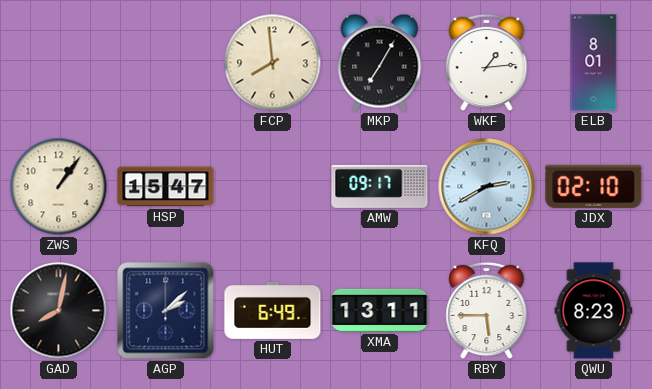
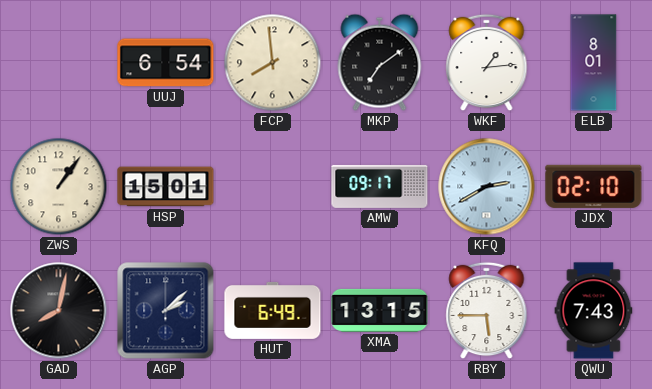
UUJ: none -> 6:54
MKP: 7:05 -> 7:09
HSP: 15:47 -> 15:01
XMA: 13:11 -> 13:15
QWU: 8:23 -> 7:43
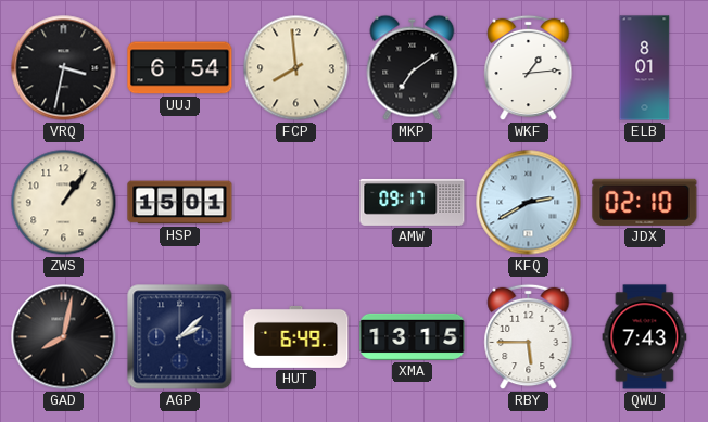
VRQ: none -> 3:32
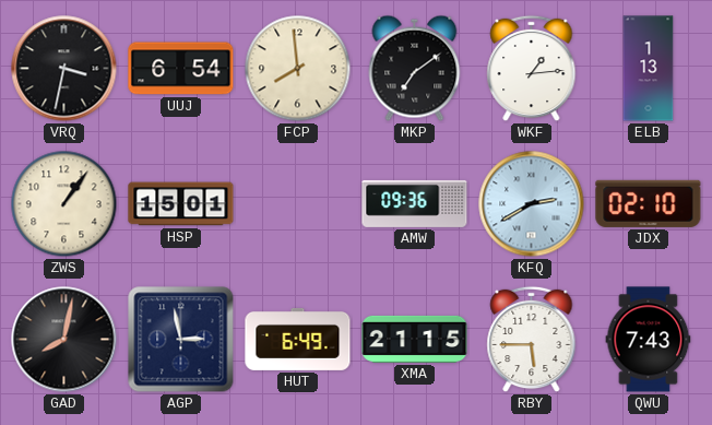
ELB: 8:01 -> 1:13
AMW: 09:17 -> 09:36
AGP: 2:08 -> 2:58
XMA: 13:15 -> 21:15
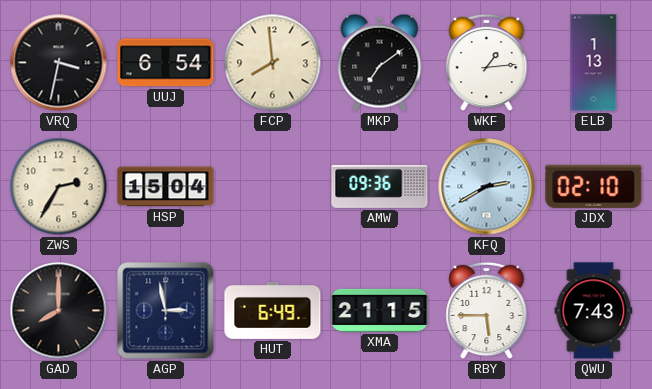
ZWS: 1:06 -> 2:35
HSP: 15:01 -> 15:04
GAD: 8:02 -> 8:00
